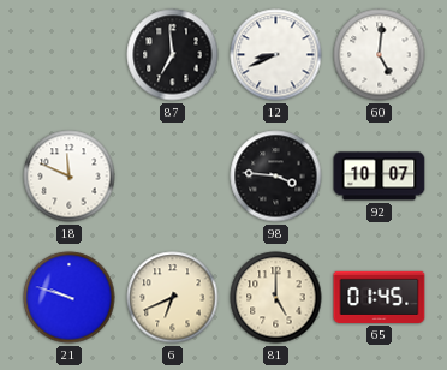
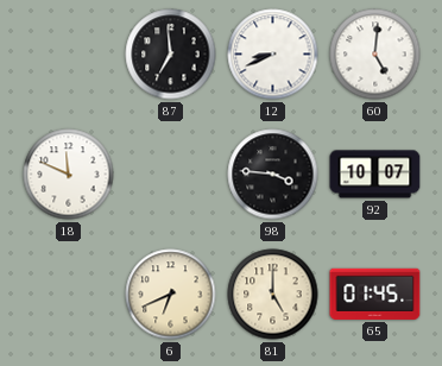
21: 9:48 -> none
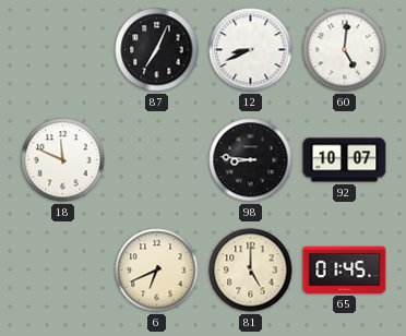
87: 6:59 -> 7:04
98: 3:46 -> 8:46
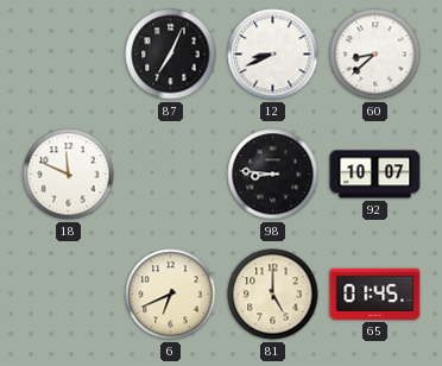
60: 5:01 -> 8:38
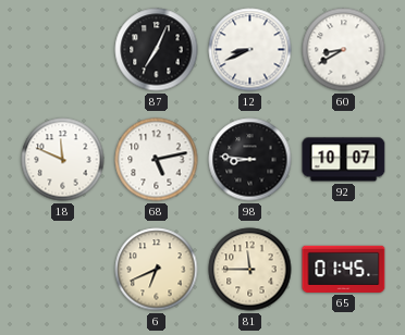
60: 8:38 -> 8:40
68: none -> 5:13
81: 5:00 -> 11:45
